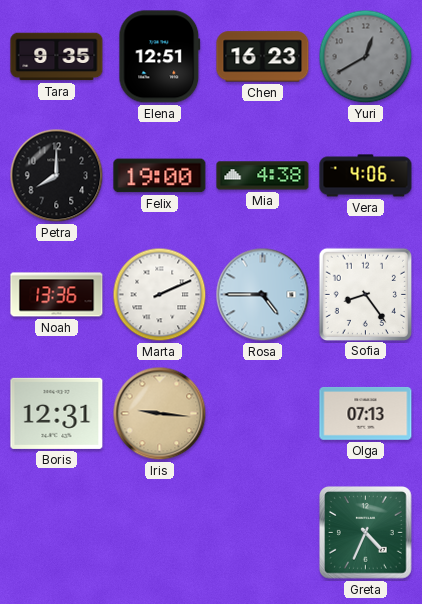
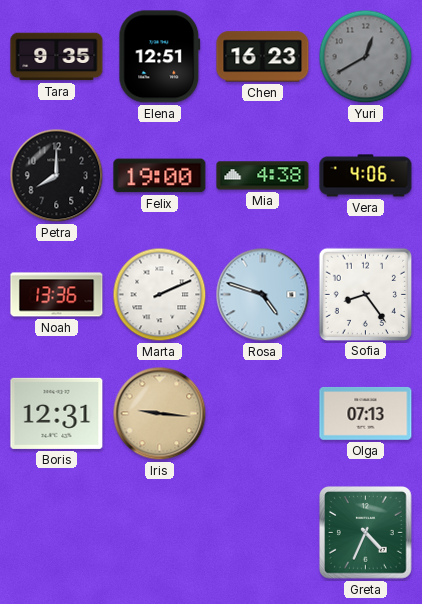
Rosa: 4:45 -> 4:48
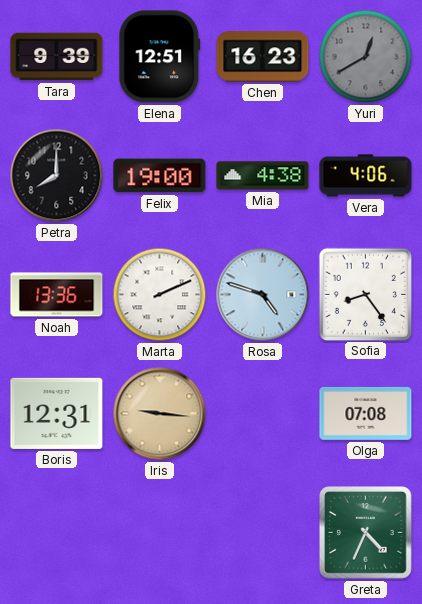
Tara: 9:35 -> 9:39
Olga: 07:13 -> 07:08
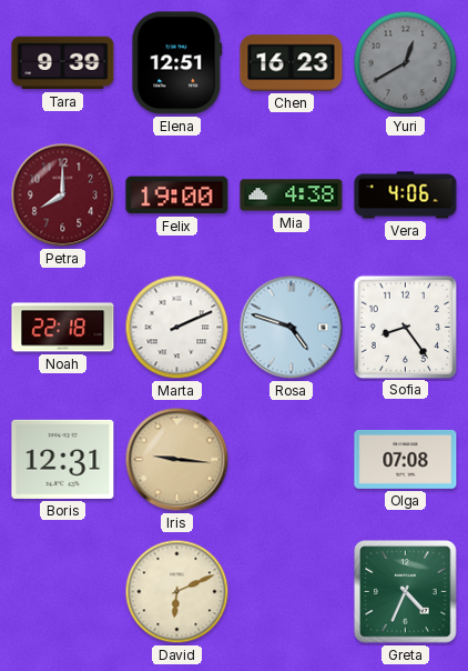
Petra dial: black -> burgundy
Noah: 13:36 -> 22:18
David: none -> 6:11
